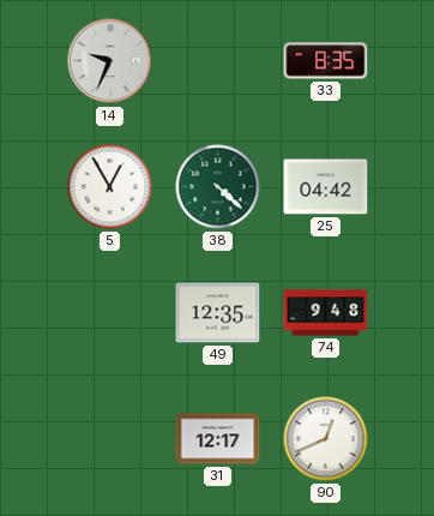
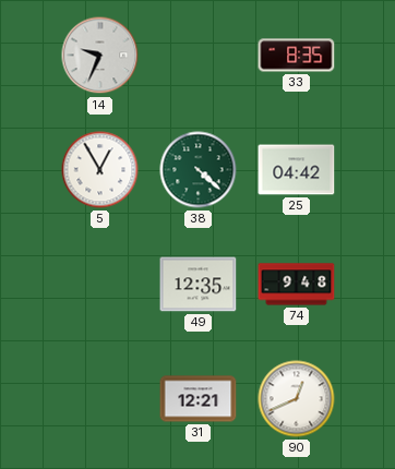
31: 12:17 -> 12:21
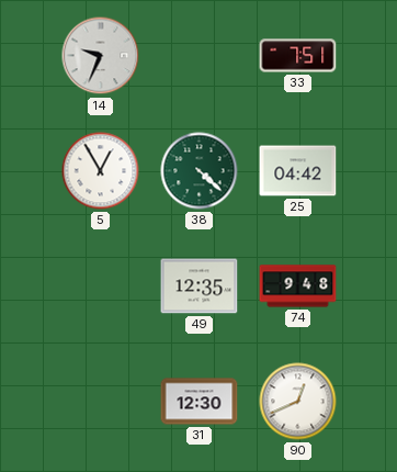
33: 8:35 -> 7:51
31: 12:21 -> 12:30
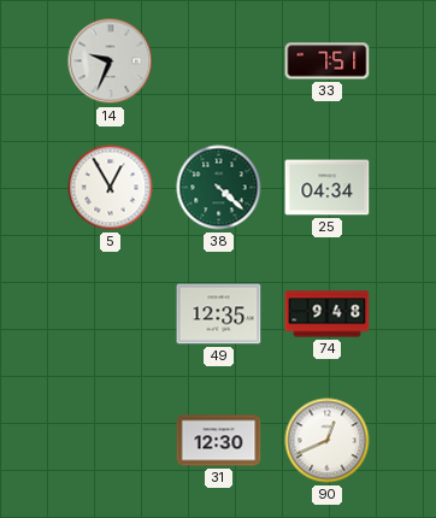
25: 04:42 -> 04:34
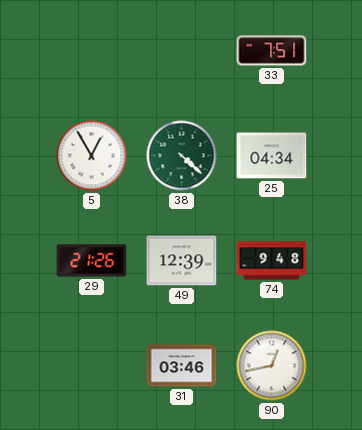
14: 9:34 -> none
29: none -> 21:26
49: 12:35 -> 12:39
31: 12:30 -> 03:46
90: 12:41 -> 12:43
